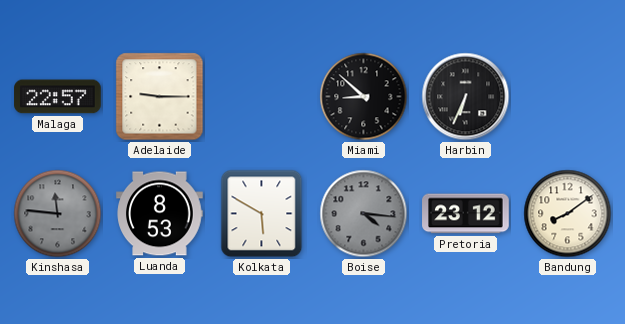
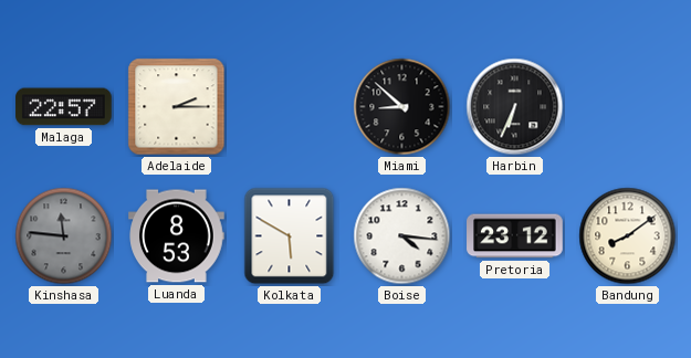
Adelaide: 9:15 -> 2:15
Boise dial: grey -> white
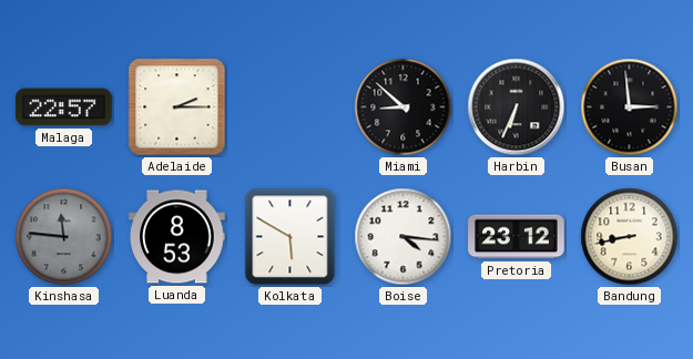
Busan: none -> 2:59
Bandung: 8:09 -> 8:43
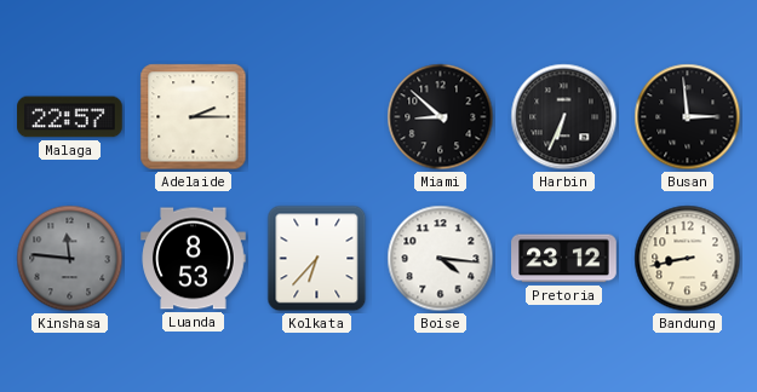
Kolkata: 5:50 -> 6:37
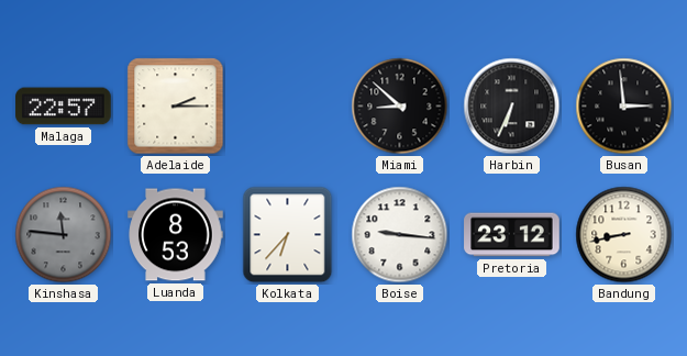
Boise: 4:16 -> 9:16
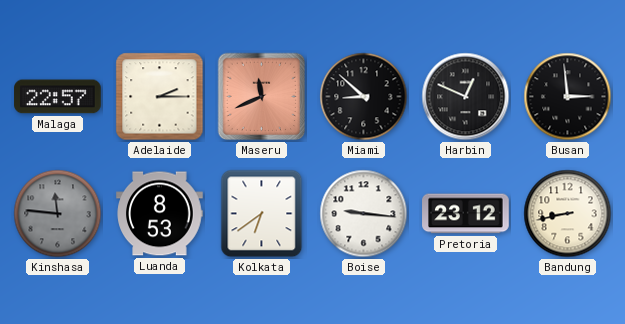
Maseru: none -> 11:41
Harbin: 6:34 -> 12:49
Kolkata: 6:37 -> 6:39
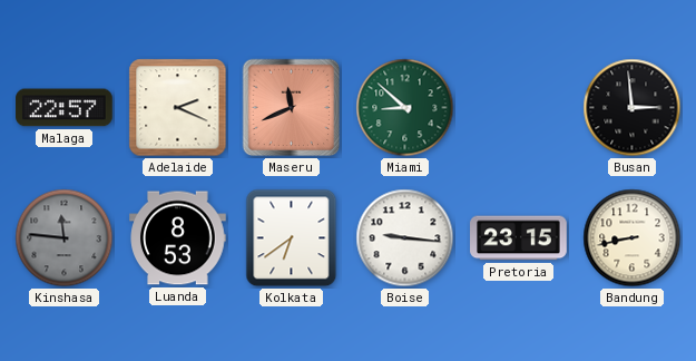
Adelaide: 2:15 -> 2:19
Miami dial: black -> green
Harbin: 12:49 -> none
Pretoria: 23:12 -> 23:15
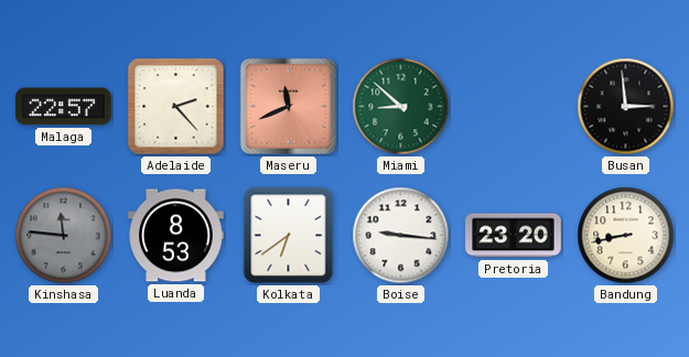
Adelaide: 2:19 -> 2:23
Pretoria: 23:15 -> 23:20
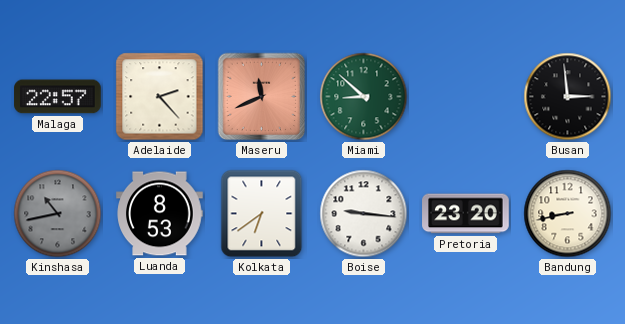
Kinshasa: 11:46 -> 10:43
